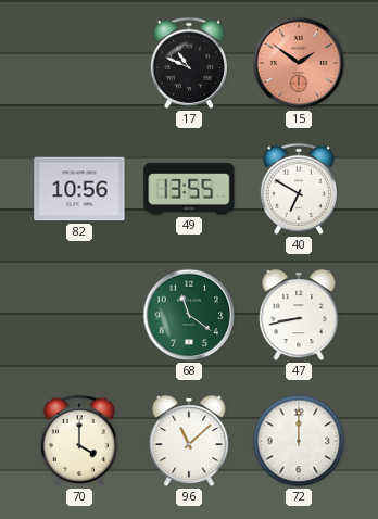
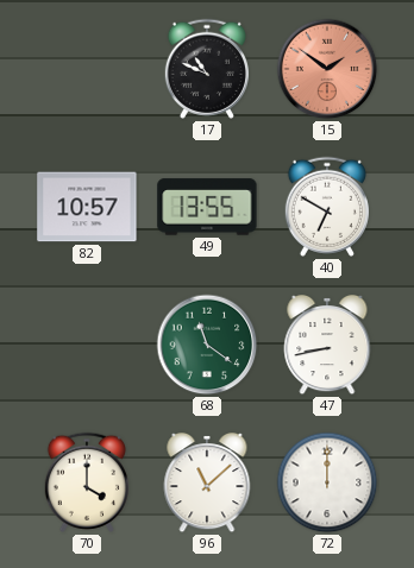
82: 10:56 -> 10:57
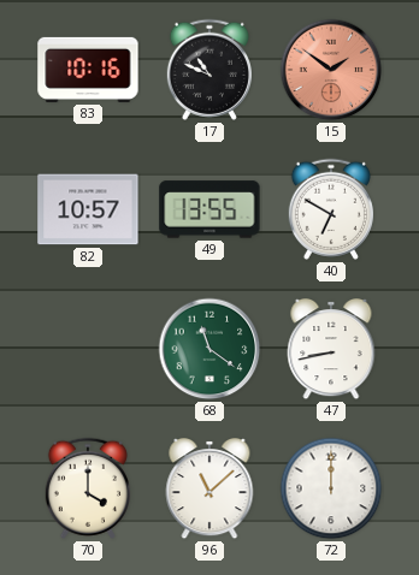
83: none -> 10:16
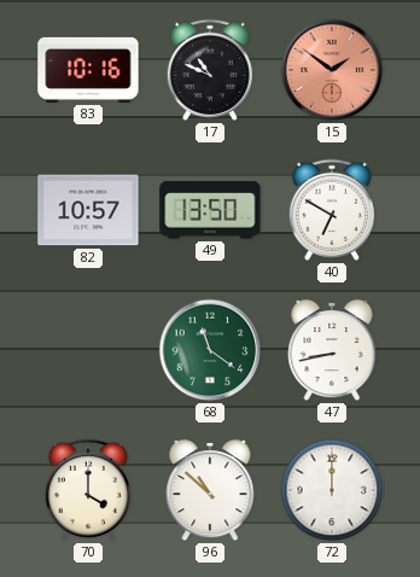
49: 13:55 -> 13:50
96: 11:08 -> 10:52
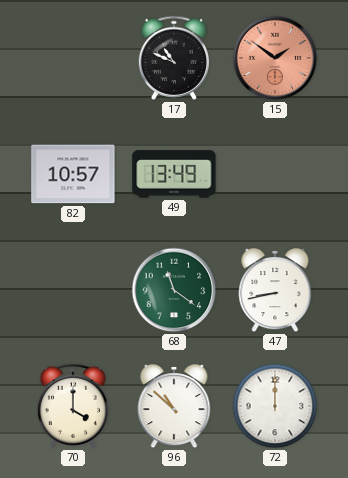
83: 10:16 -> none
49: 13:50 -> 13:49
40: 6:50 -> none
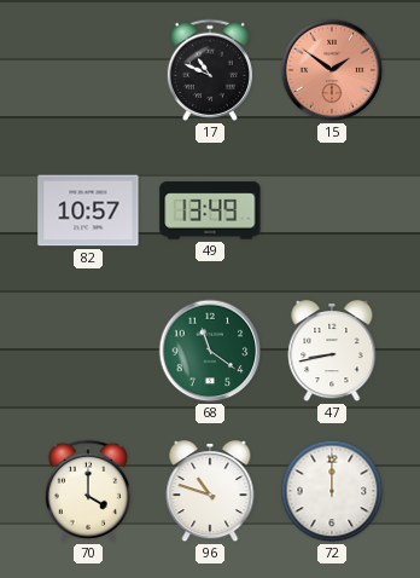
96: 10:52 -> 10:48
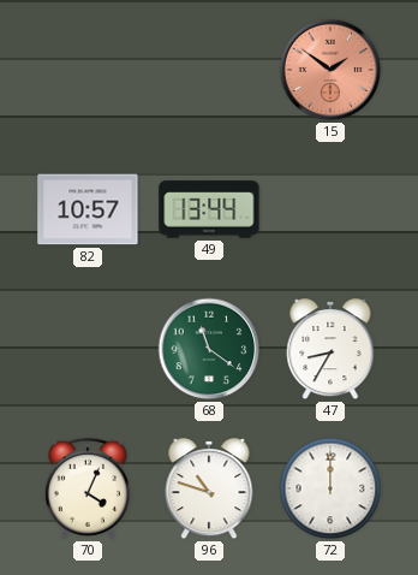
17: 10:49 -> none
49: 13:49 -> 13:44
47: 8:43 -> 8:35
70: 4:00 -> 4:04
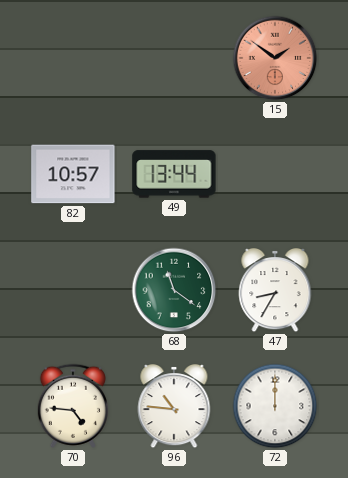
70: 4:04 -> 4:46
96: 10:48 -> 10:46
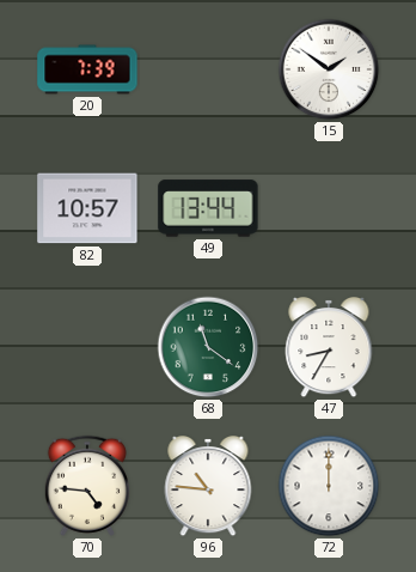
20: none -> 7:39
15 dial: salmon -> white
